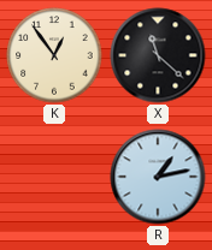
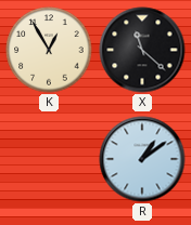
K: 12:54 -> 12:55
R: 1:13 -> 1:09
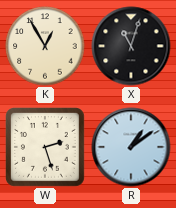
X: 11:22 -> 11:03
W: none -> 2:27
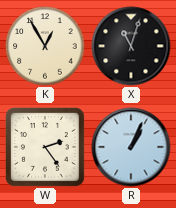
W: 2:27 -> 2:24
R: 1:09 -> 1:04
